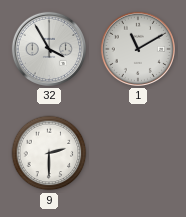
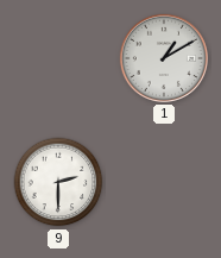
32: 3:55 -> none
1: 11:10 -> 1:10
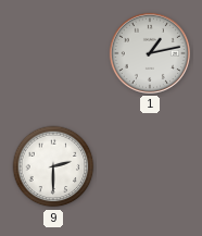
1: 1:10 -> 1:13
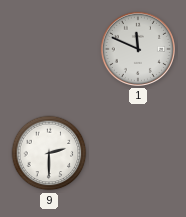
1: 1:13 -> 11:49
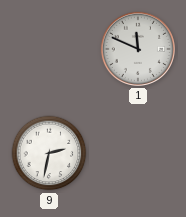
9: 2:30 -> 2:32
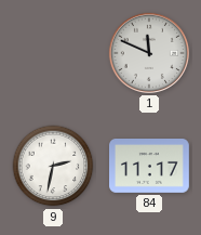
84: none -> 11:17
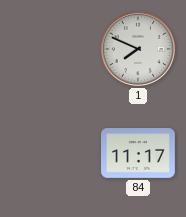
1: 11:49 -> 7:49
9: 2:32 -> none
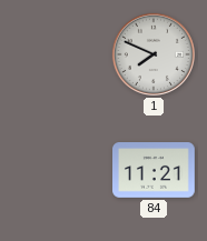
84: 11:17 -> 11:21
